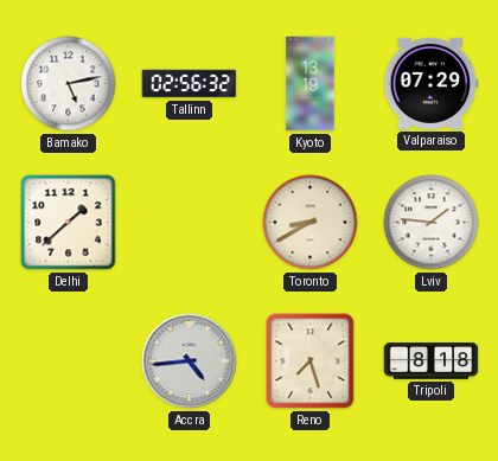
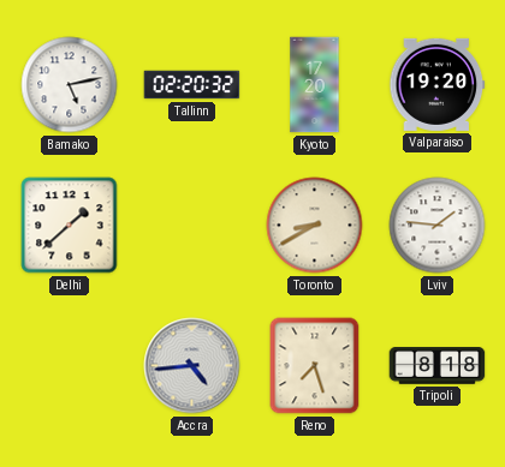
Tallinn: 02:56 -> 02:20
Kyoto: 13:19 -> 17:20
Valparaiso: 07:29 -> 19:20
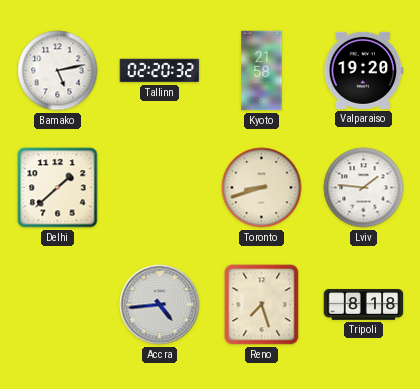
Kyoto: 17:20 -> 21:58
Toronto: 8:40 -> 8:42
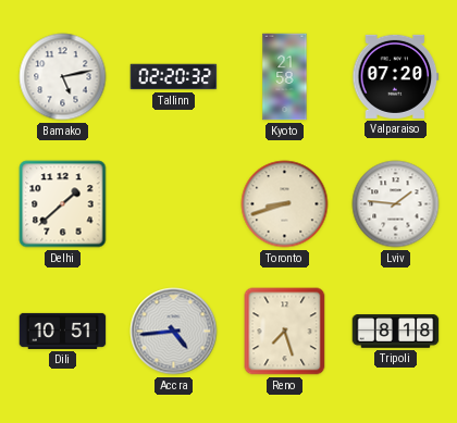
Valparaiso: 19:20 -> 07:20
Dili: none -> 10:51
